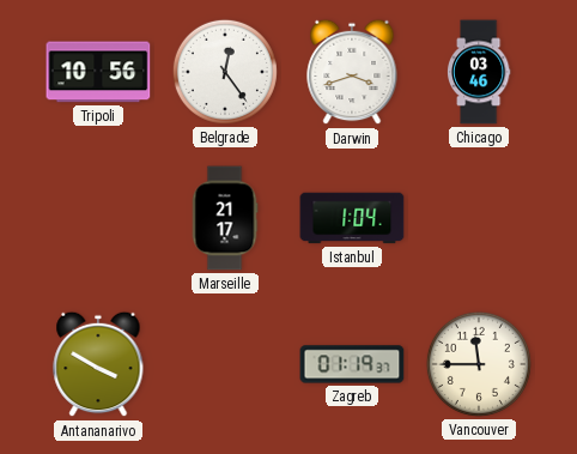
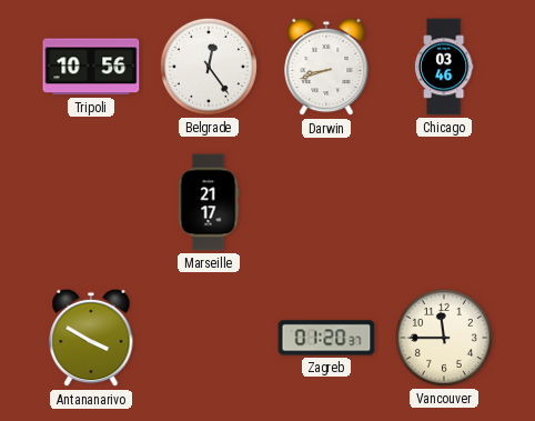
Darwin: 3:42 -> 8:42
Istanbul: 1:04 -> none
Zagreb: 01:19 -> 01:20
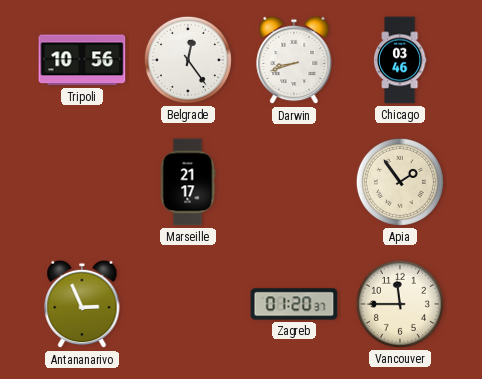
Apia: none -> 1:54
Antananarivo: 3:50 -> 2:56
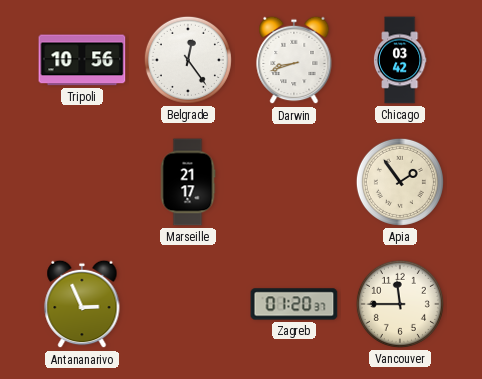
Chicago: 03:46 -> 03:42
